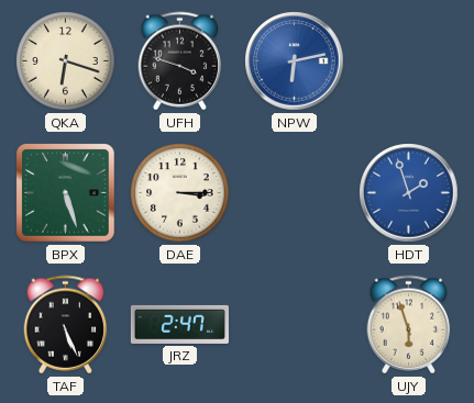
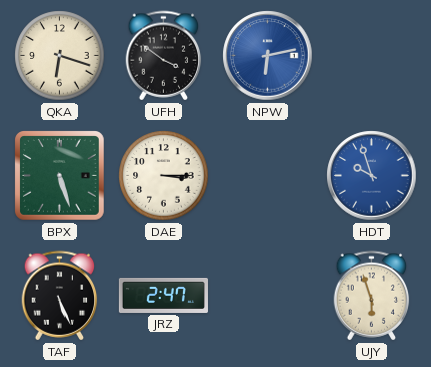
UFH: 3:48 -> 3:51
HDT: 1:57 -> 9:57
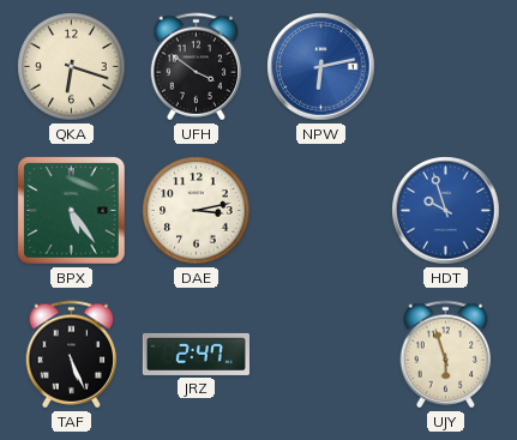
BPX: 5:27 -> 5:24
DAE: 3:15 -> 3:13
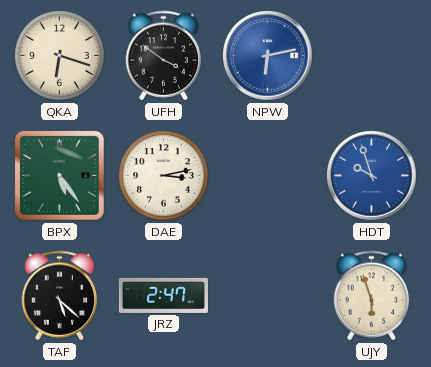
TAF: 5:26 -> 5:22
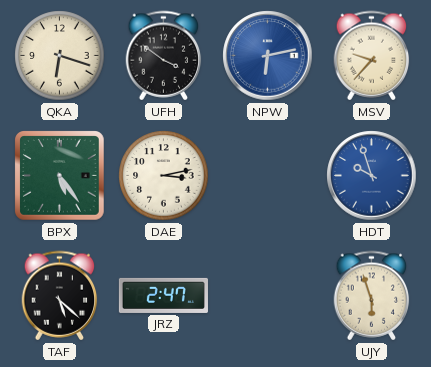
MSV: none -> 9:37
